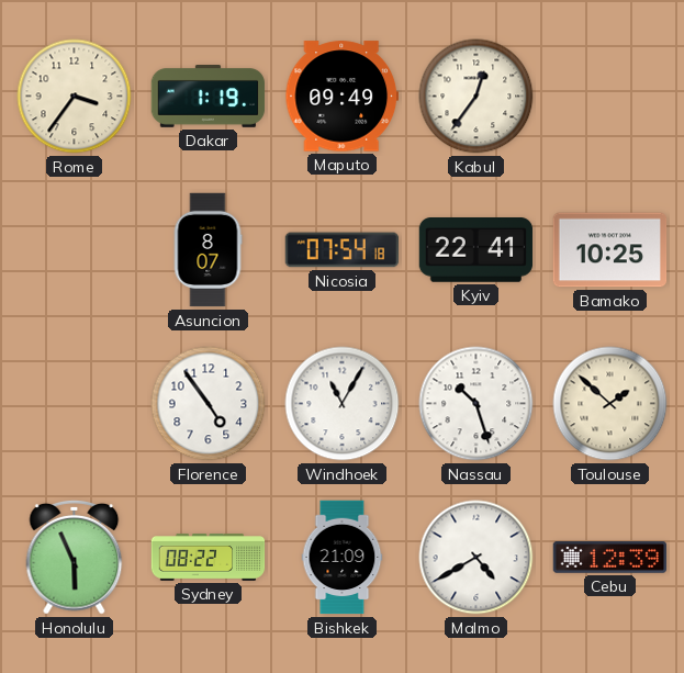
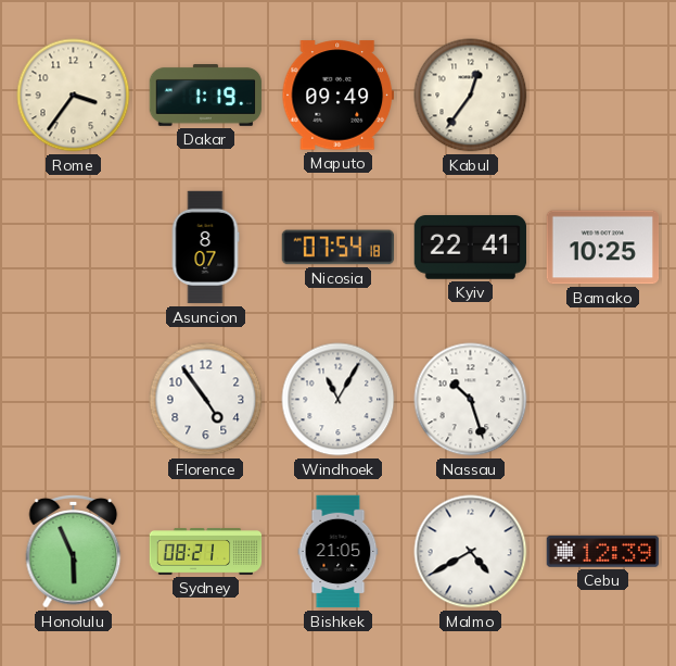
Toulouse: 1:52 -> none
Sydney: 08:22 -> 08:21
Bishkek: 21:09 -> 21:05
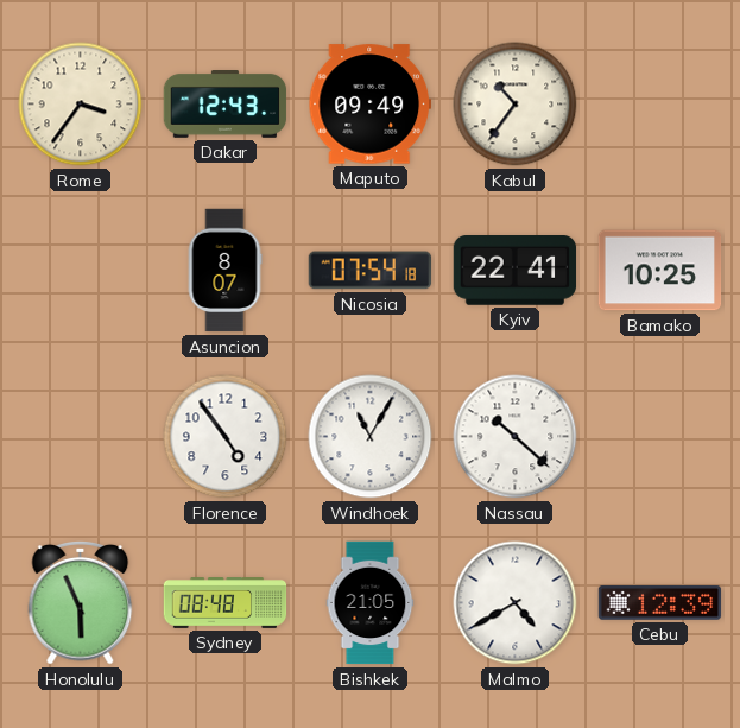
Dakar: 1:19 -> 12:43
Kabul: 12:36 -> 10:36
Nassau: 10:27 -> 10:22
Sydney: 08:21 -> 08:48
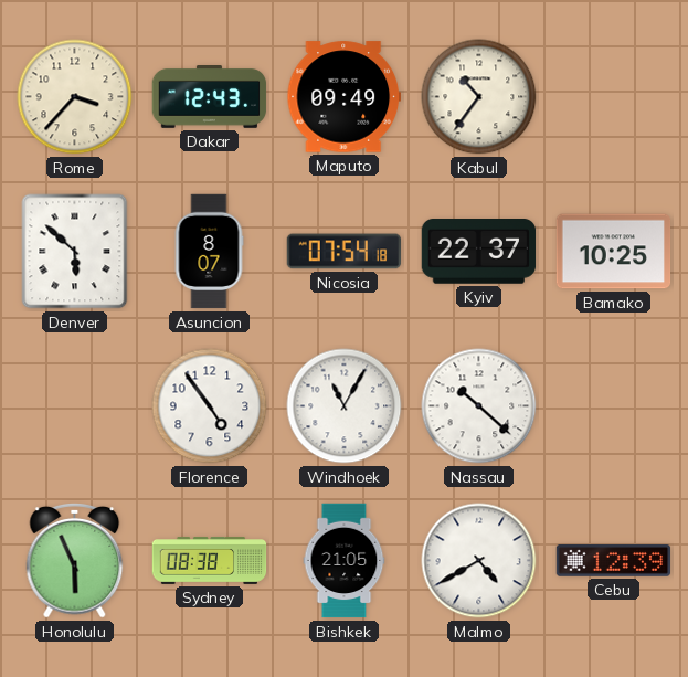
Rome: 3:36 -> 3:37
Denver: none -> 5:52
Kyiv: 22:41 -> 22:37
Sydney: 08:48 -> 08:38
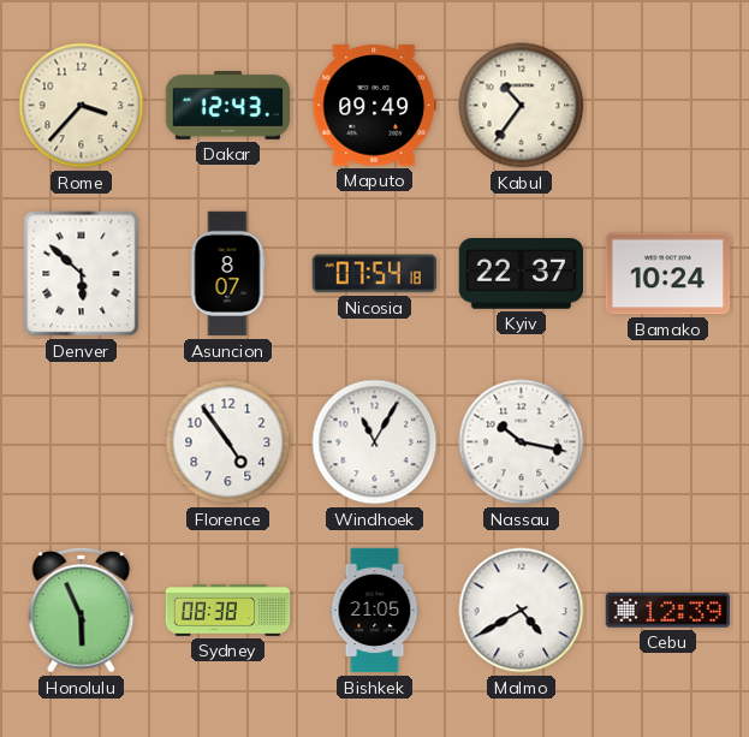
Bamako: 10:25 -> 10:24
Nassau: 10:22 -> 10:17
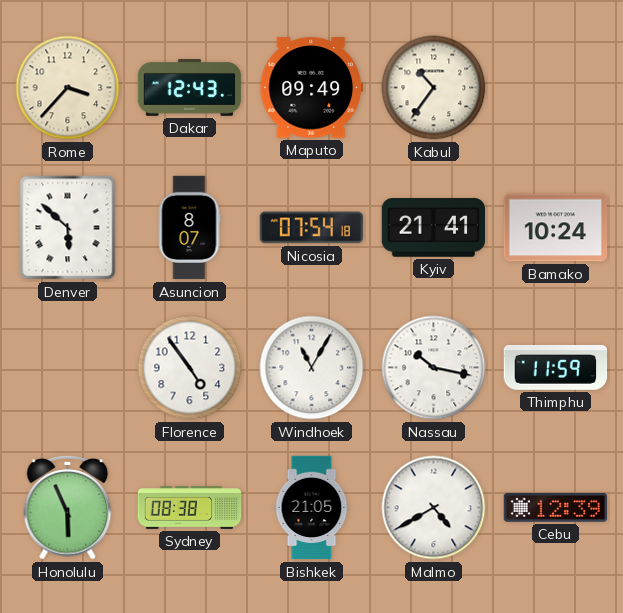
Kyiv: 22:37 -> 21:41
Thimphu: none -> 11:59
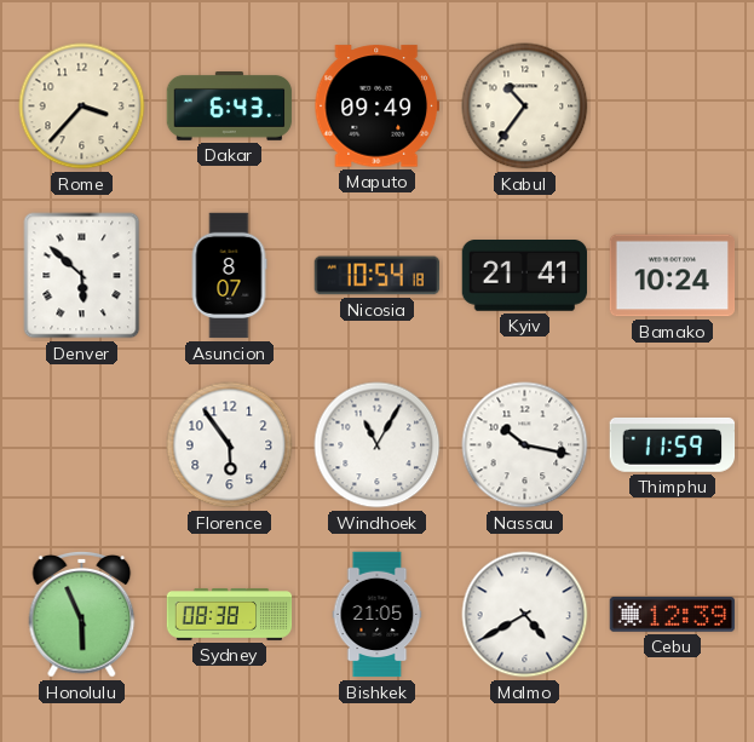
Dakar: 12:43 -> 6:43
Nicosia: 07:54 -> 10:54
Florence: 4:54 -> 5:54
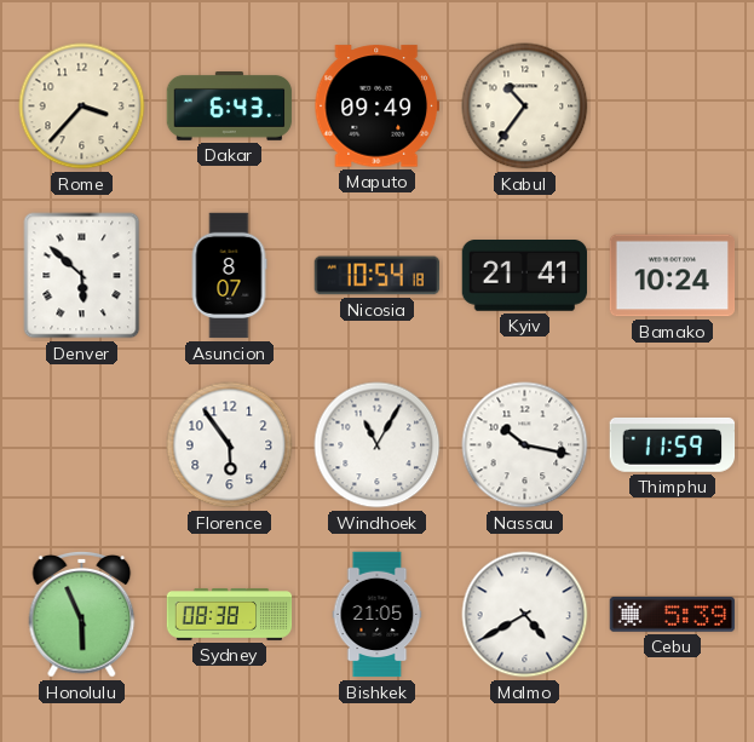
Cebu: 12:39 -> 5:39
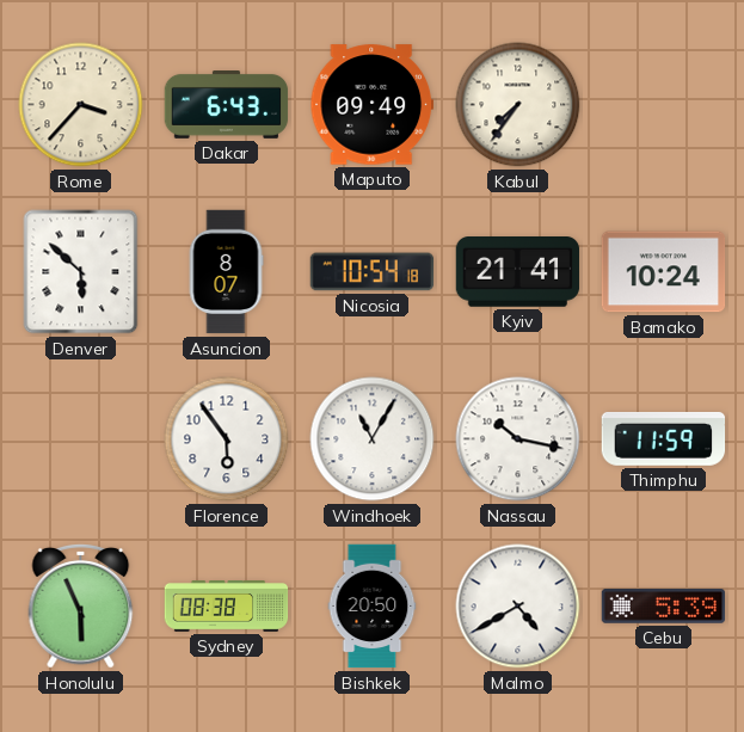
Kabul: 10:36 -> 7:36
Bishkek: 21:05 -> 20:50
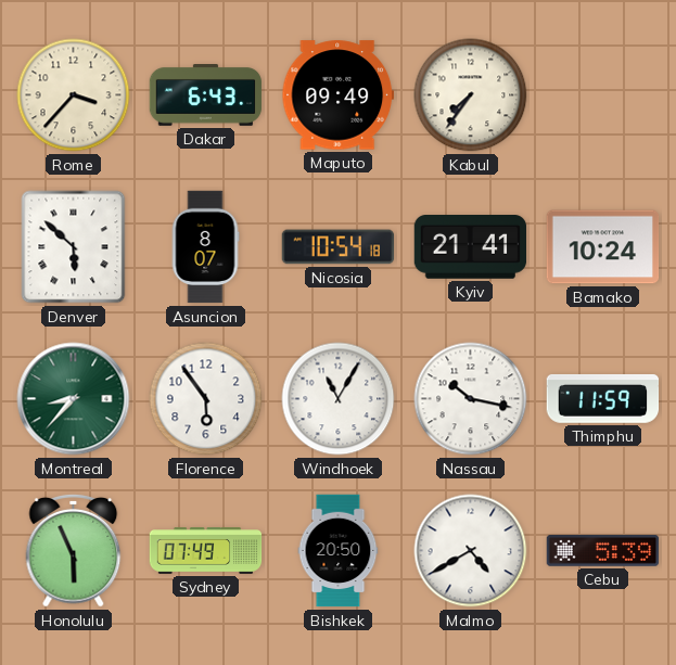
Montreal: none -> 8:37
Sydney: 08:38 -> 07:49
